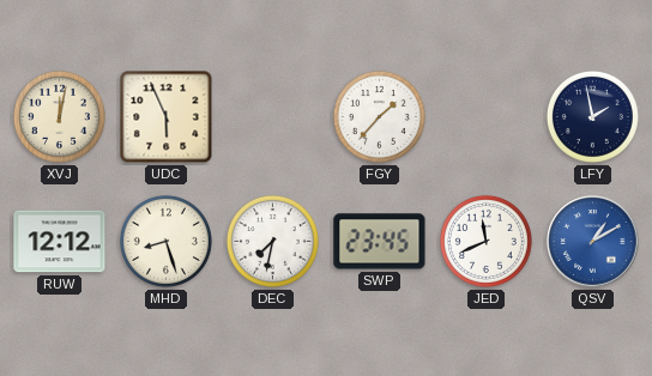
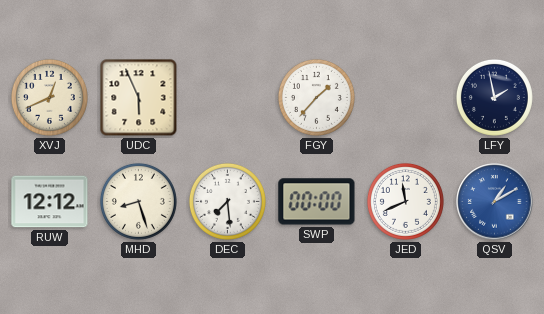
XVJ: 12:02 -> 12:41
DEC: 7:32 -> 7:29
SWP: 23:45 -> 00:00
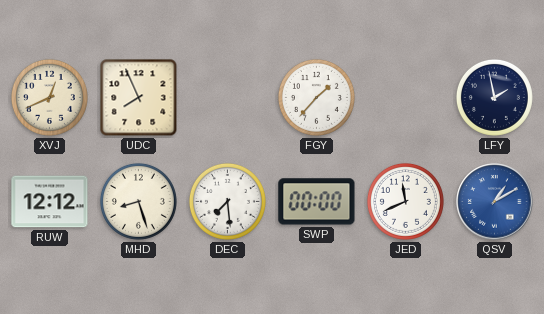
UDC: 5:56 -> 7:56
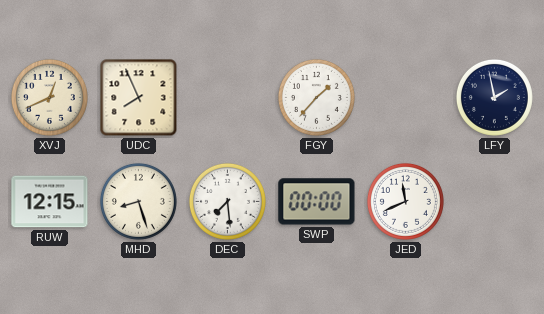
RUW: 12:12 -> 12:15
QSV: 1:10 -> none
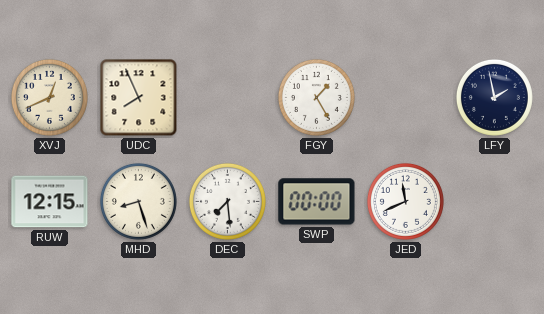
FGY: 1:37 -> 1:25
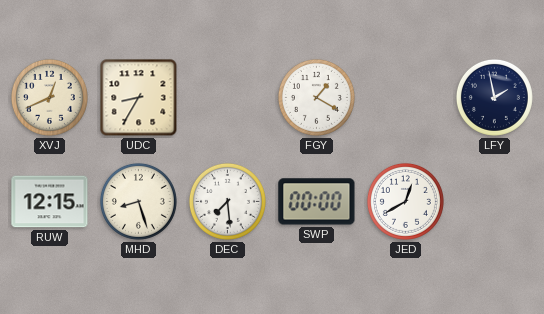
UDC: 7:56 -> 8:35
FGY: 1:25 -> 1:20
JED: 11:41 -> 12:40
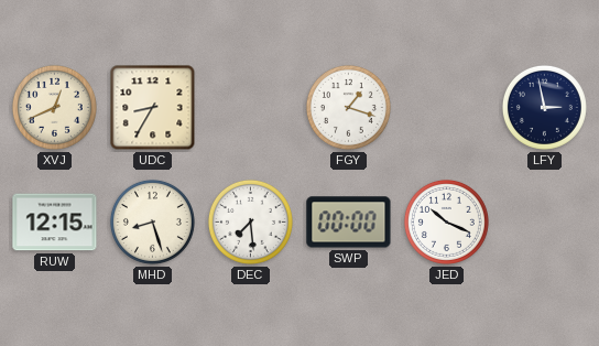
FGY: 1:20 -> 1:18
LFY: 1:58 -> 2:58
JED: 12:40 -> 10:19
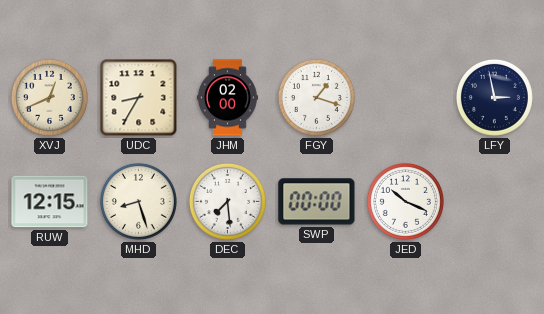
JHM: none -> 02:00
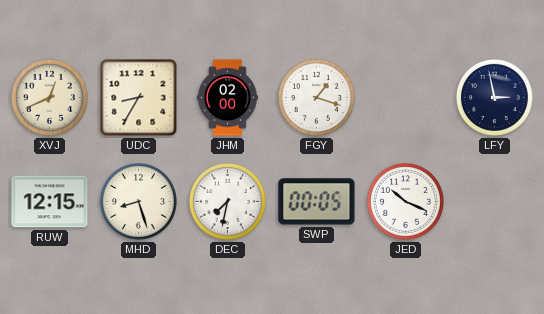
DEC: 7:29 -> 7:32
SWP: 00:00 -> 00:05
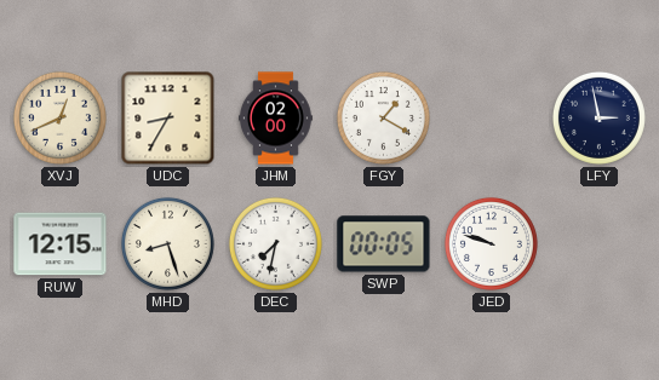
FGY: 1:18 -> 1:20
JED: 10:19 -> 9:48
